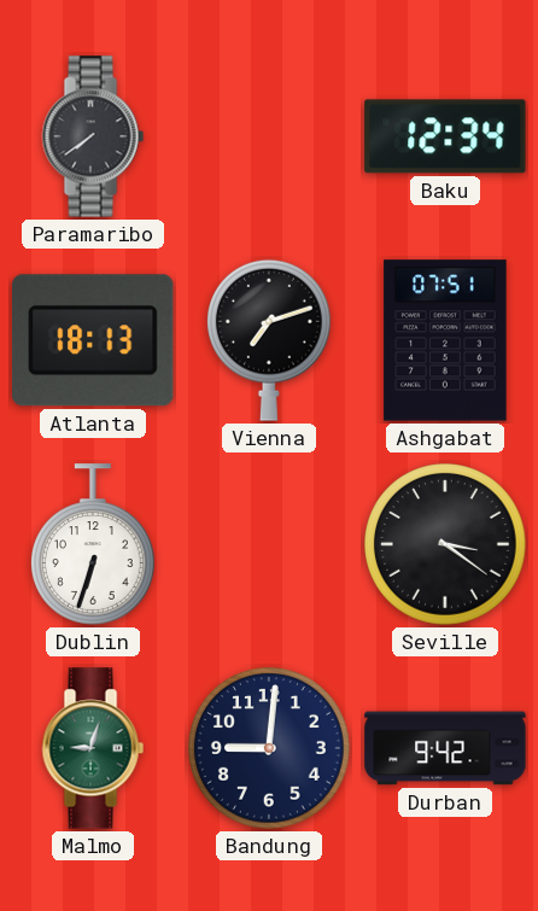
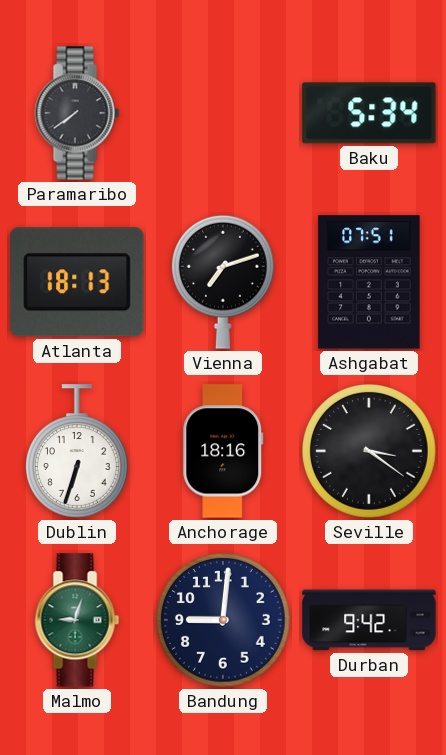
Baku: 12:34 -> 5:34
Anchorage: none -> 18:16
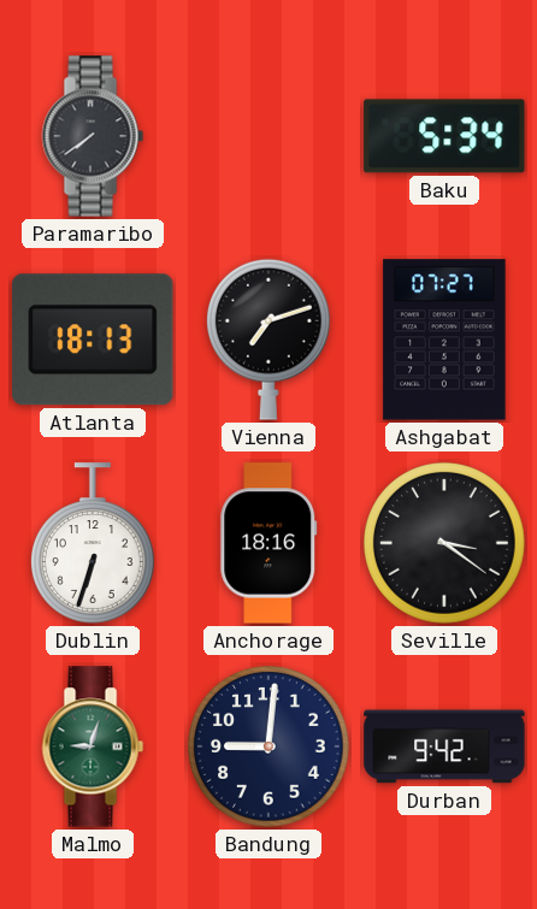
Ashgabat: 07:51 -> 07:27
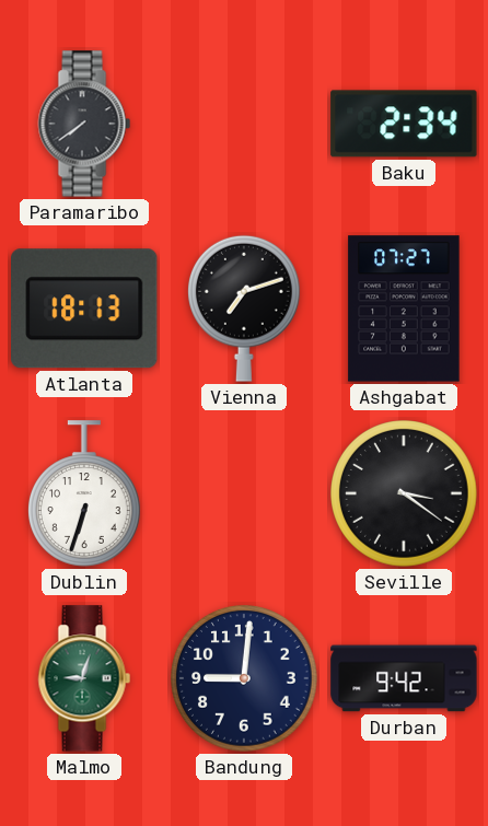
Baku: 5:34 -> 2:34
Anchorage: 18:16 -> none
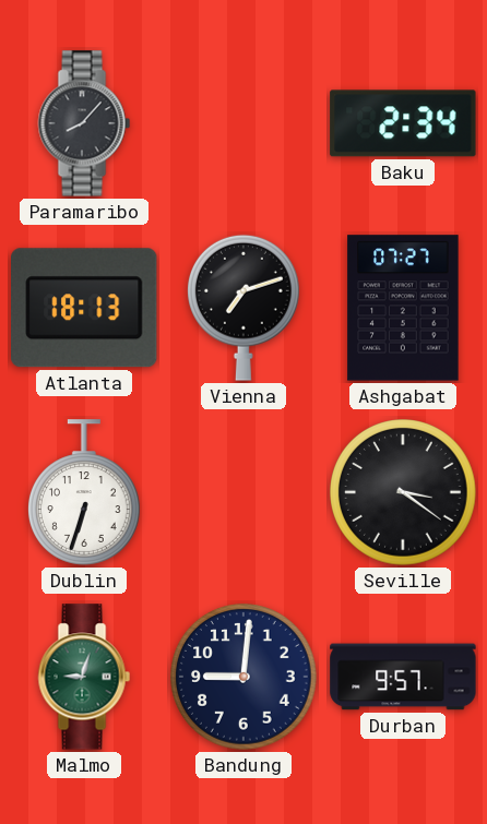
Paramaribo: 7:39 -> 8:07
Durban: 9:42 -> 9:57
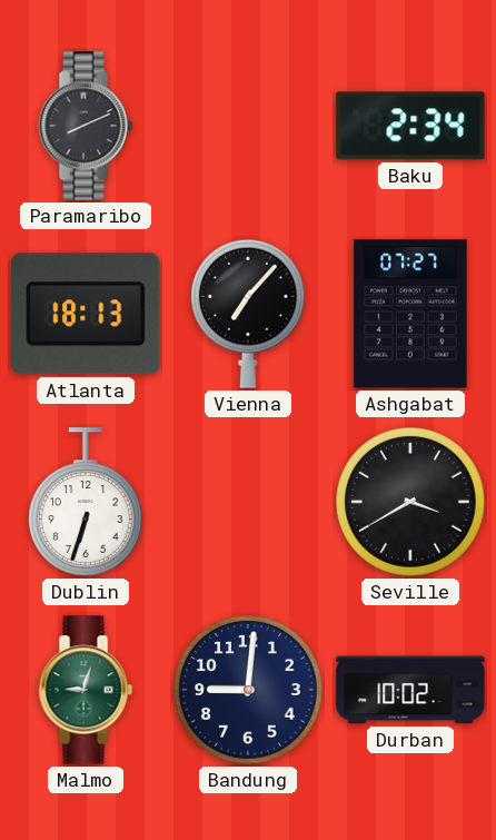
Paramaribo: 8:07 -> 8:11
Vienna: 7:12 -> 7:07
Seville: 3:21 -> 3:40
Durban: 9:57 -> 10:02
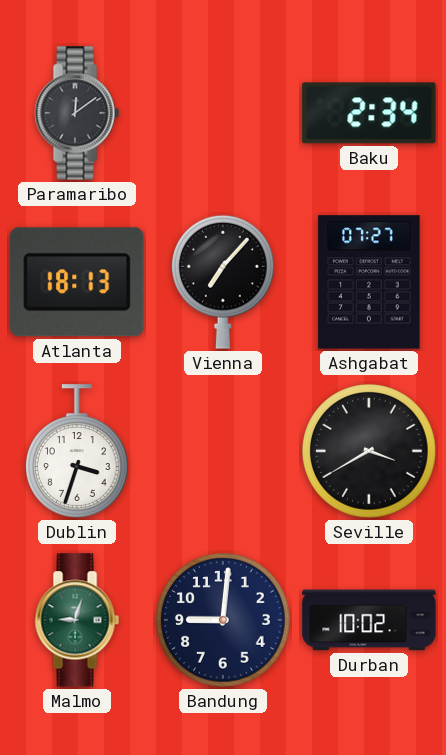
Paramaribo: 8:11 -> 12:09
Dublin: 6:33 -> 3:33
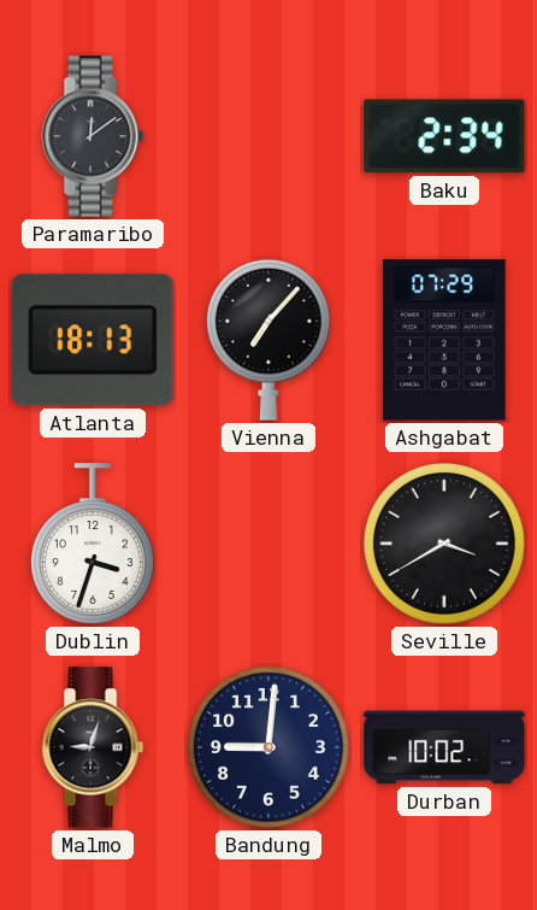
Ashgabat: 07:27 -> 07:29
Malmo dial: green -> black
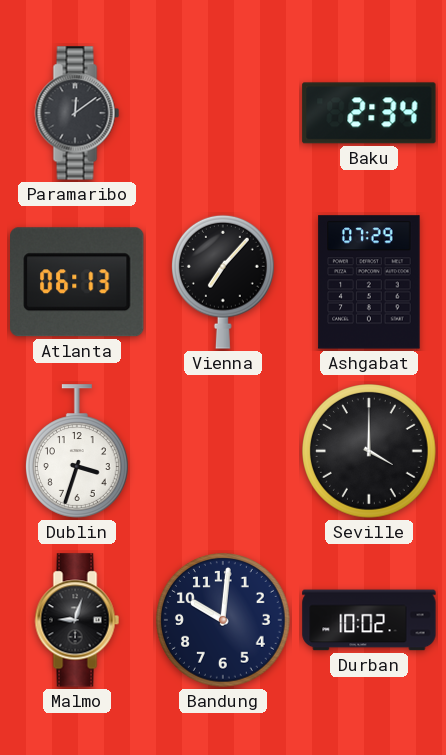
Atlanta: 18:13 -> 06:13
Seville: 3:40 -> 4:00
Bandung: 9:01 -> 10:01
